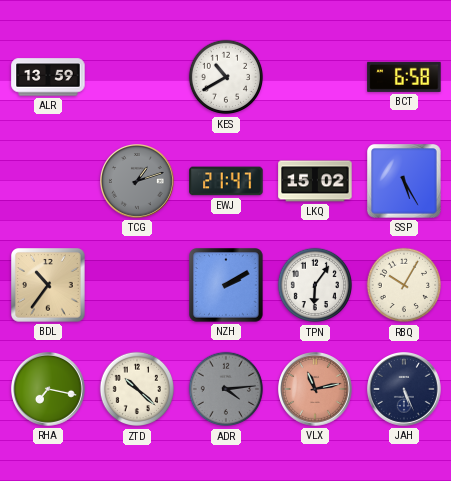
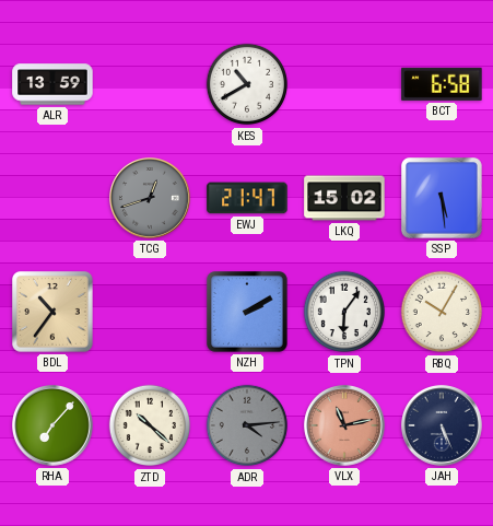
TCG: 1:12 -> 12:42
SSP: 5:25 -> 5:29
RHA: 7:17 -> 7:07
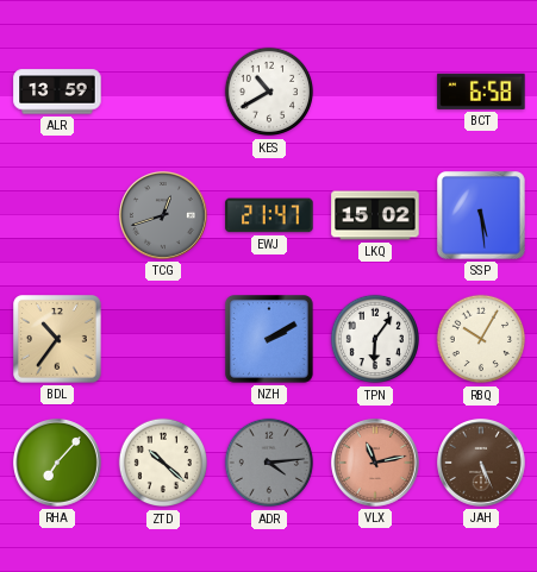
JAH dial: navy -> brown
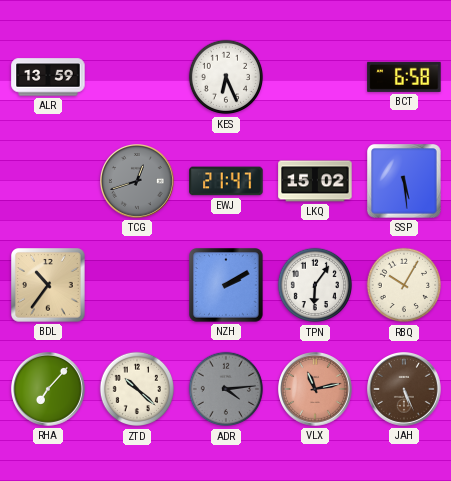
KES: 10:40 -> 6:26
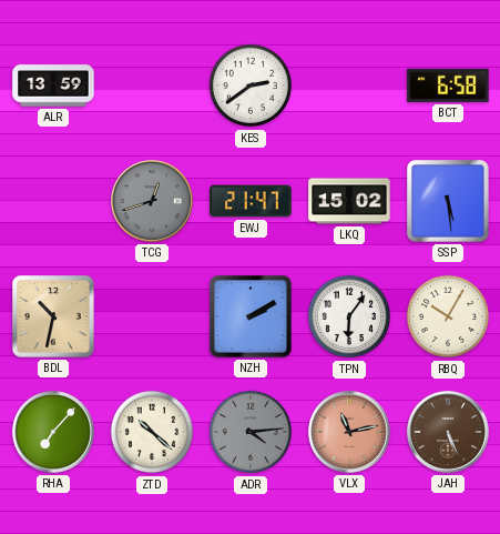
KES: 6:26 -> 2:39
BDL: 10:36 -> 10:32
